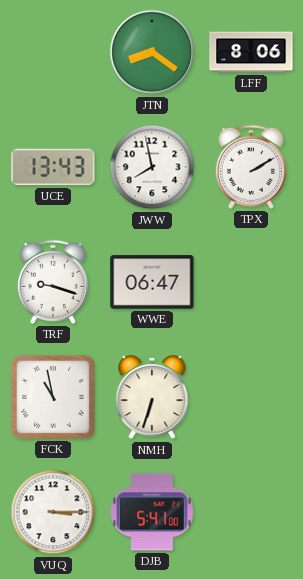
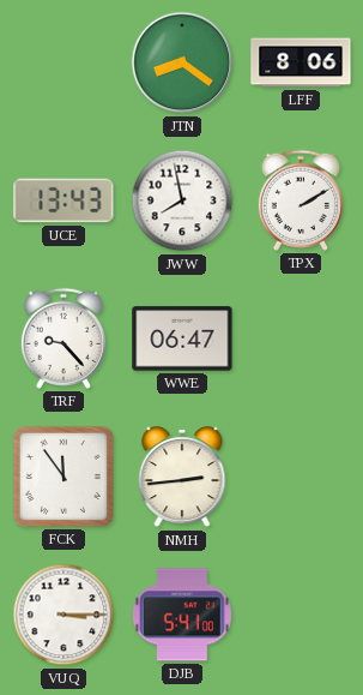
TRF: 9:18 -> 9:23
FCK: 10:58 -> 11:54
NMH: 6:33 -> 2:44
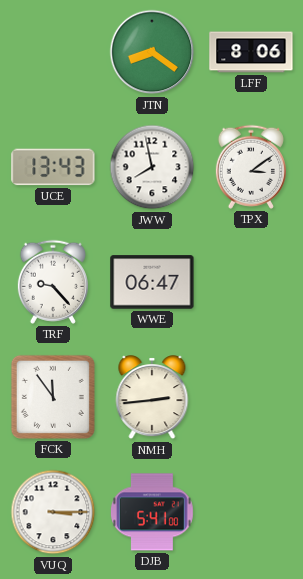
TPX: 2:10 -> 3:09
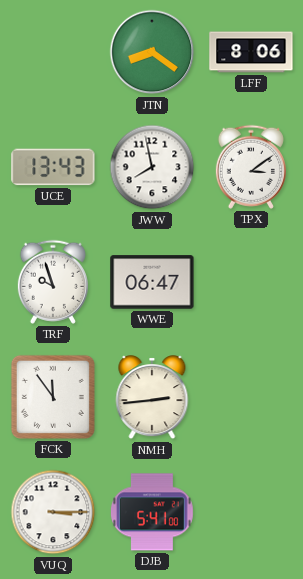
TRF: 9:23 -> 9:57
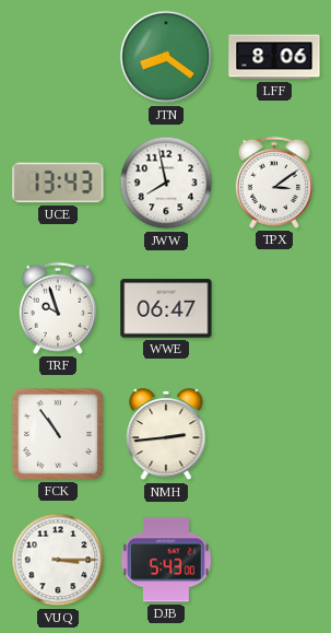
FCK: 11:54 -> 10:54
DJB: 5:41 -> 5:43
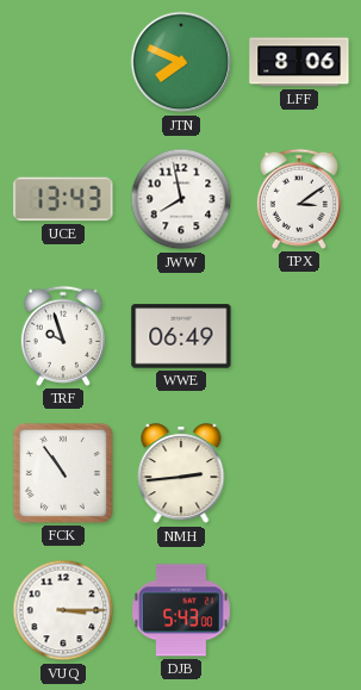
JTN: 8:21 -> 7:49
WWE: 06:47 -> 06:49
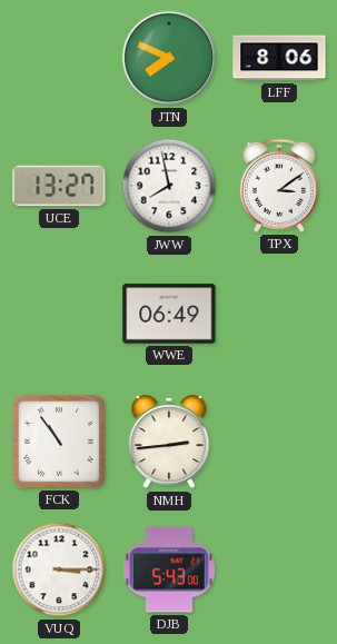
UCE: 13:43 -> 13:27
TRF: 9:57 -> none
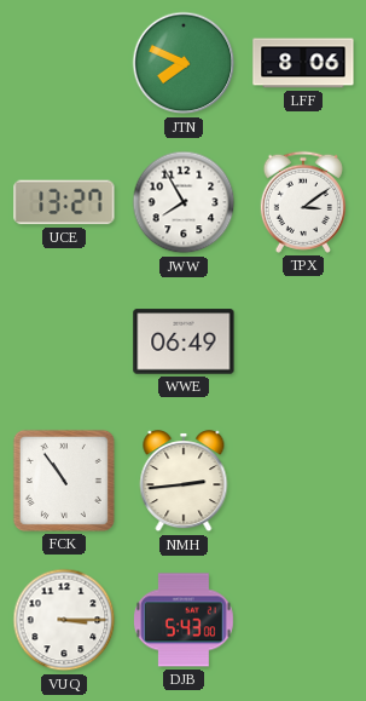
JWW: 7:58 -> 7:55
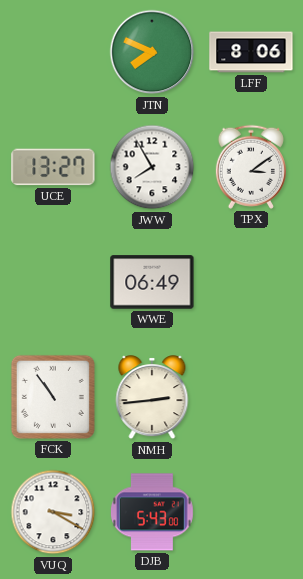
VUQ: 3:15 -> 3:20
